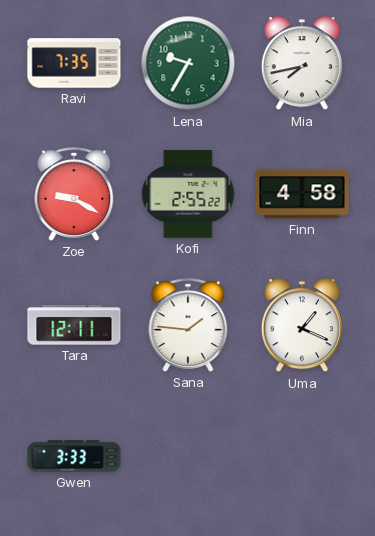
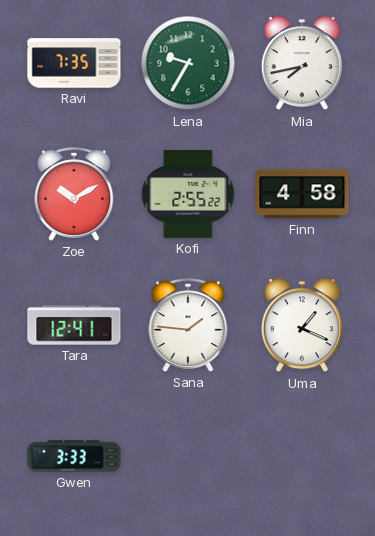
Zoe: 9:20 -> 10:10
Tara: 12:11 -> 12:41
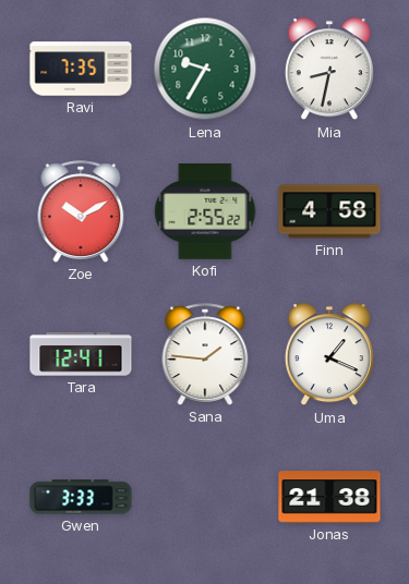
Mia: 7:43 -> 8:32
Jonas: none -> 21:38
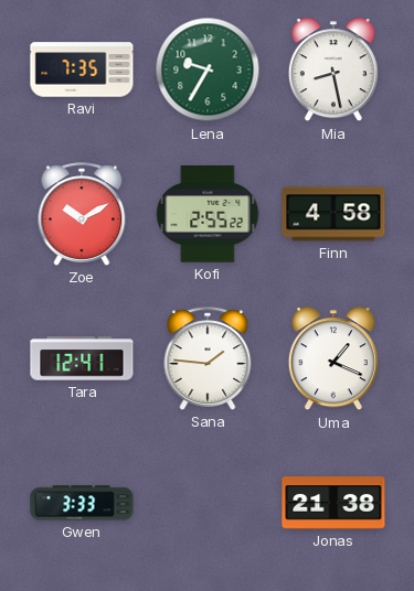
Mia: 8:32 -> 8:28
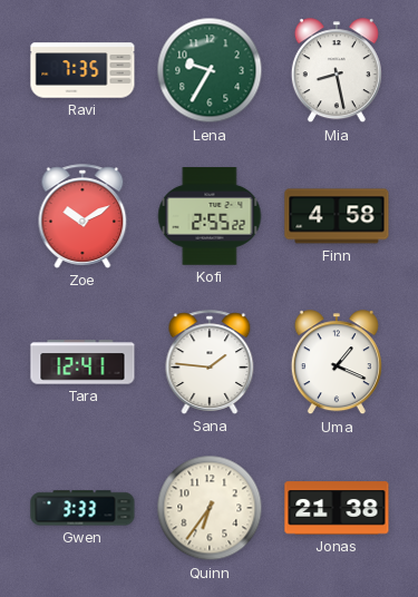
Quinn: none -> 6:36
